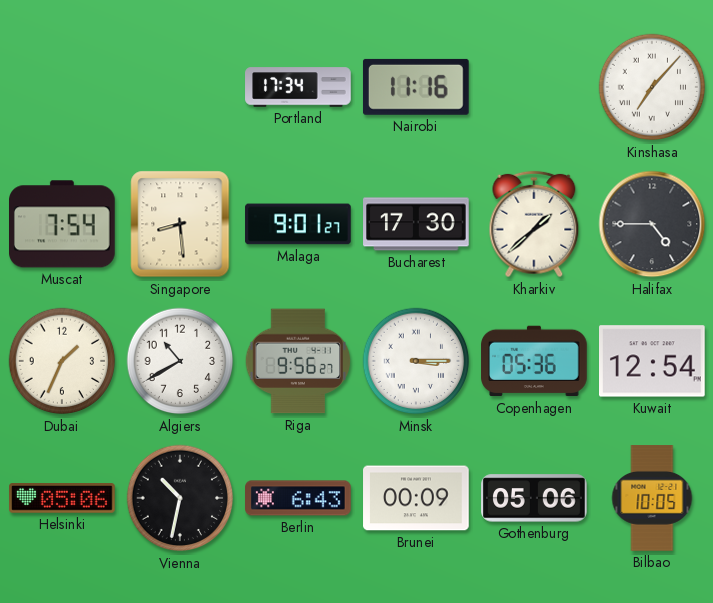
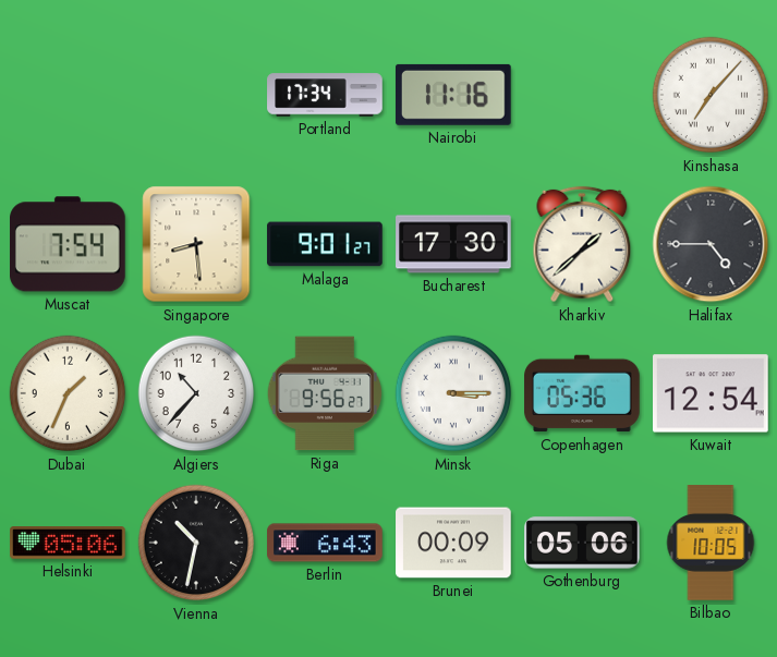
Algiers: 10:40 -> 10:37
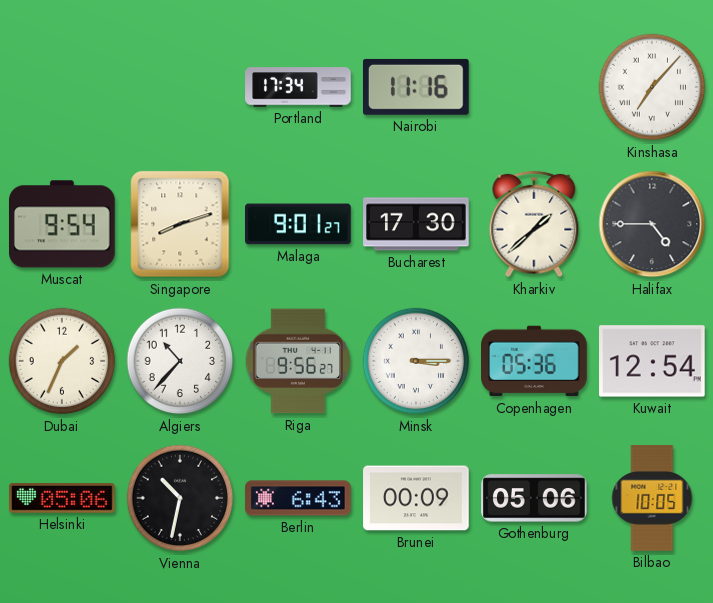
Muscat: 7:54 -> 9:54
Singapore: 8:29 -> 8:12
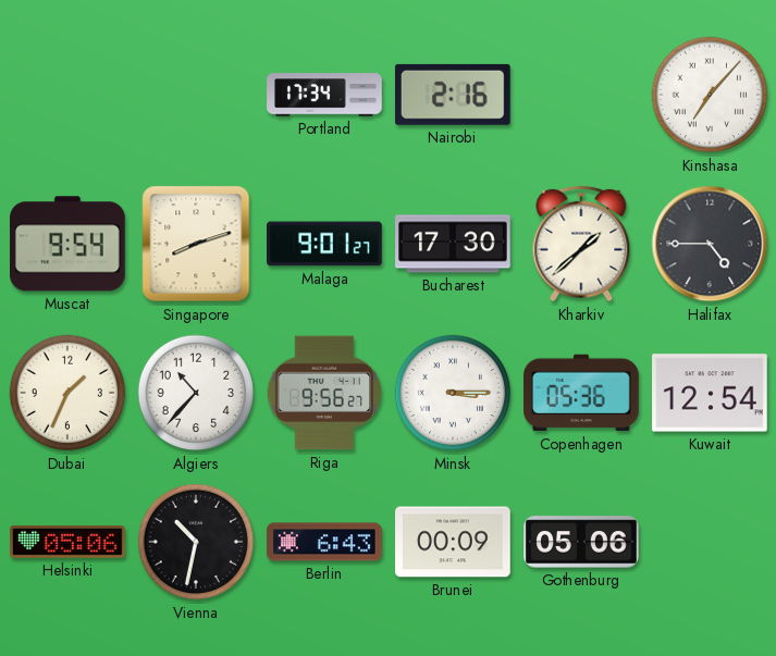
Nairobi: 11:16 -> 2:16
Bilbao: 10:05 -> none
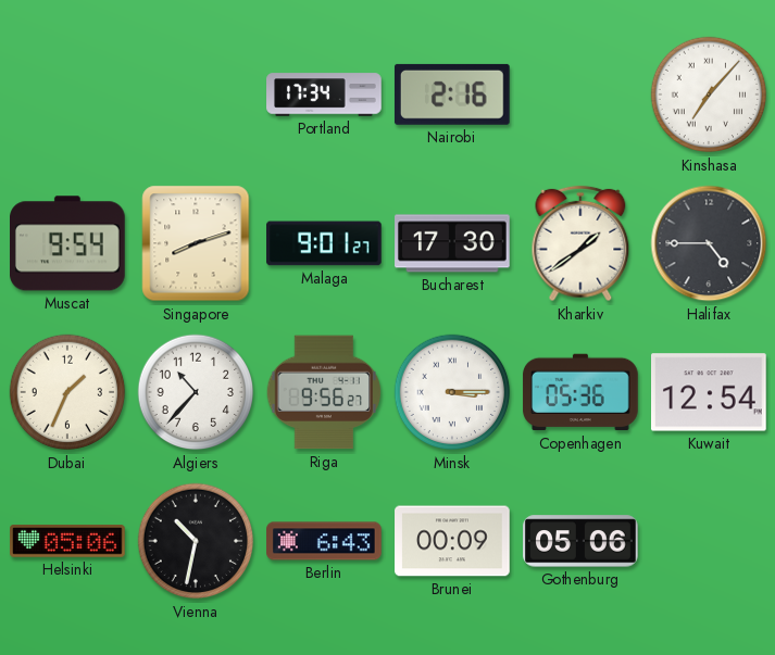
Kharkiv: 1:38 -> 1:39
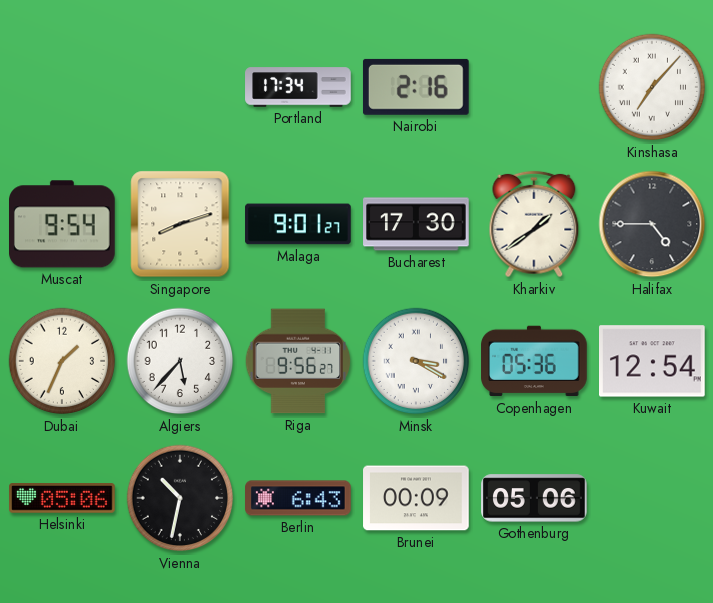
Algiers: 10:37 -> 5:37
Minsk: 3:15 -> 3:20
